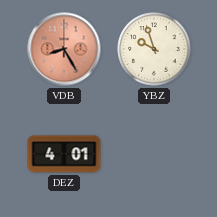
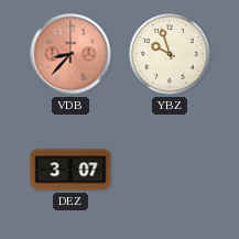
VDB: 8:25 -> 8:37
DEZ: 4:01 -> 3:07
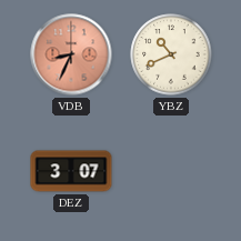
VDB: 8:37 -> 8:34
YBZ: 9:57 -> 10:41
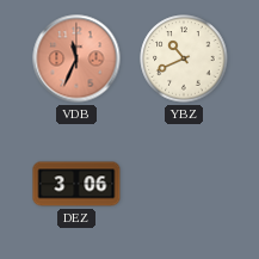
VDB: 8:34 -> 11:34
DEZ: 3:07 -> 3:06
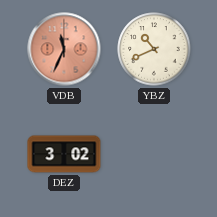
DEZ: 3:06 -> 3:02
